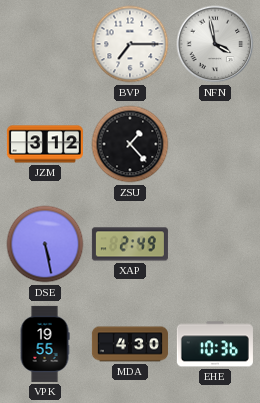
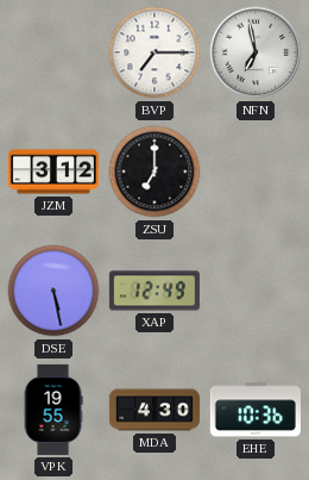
NFN: 3:58 -> 6:58
ZSU: 1:23 -> 7:00
XAP: 2:49 -> 12:49
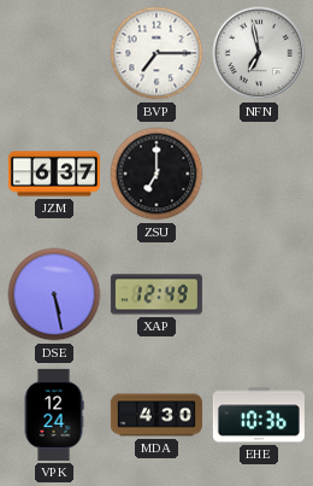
JZM: 3:12 -> 6:37
VPK: 19:55 -> 12:24
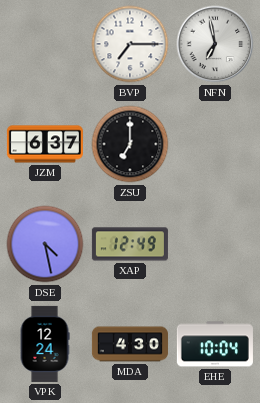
DSE: 5:28 -> 4:28
EHE: 10:36 -> 10:04
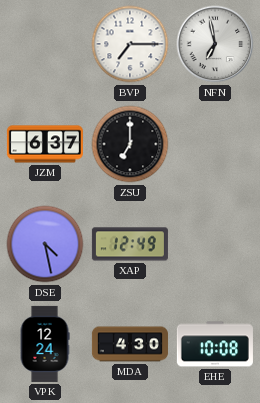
EHE: 10:04 -> 10:08
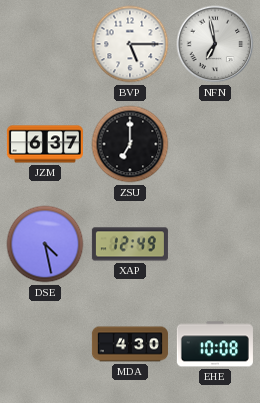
BVP: 7:15 -> 5:15
VPK: 12:24 -> none
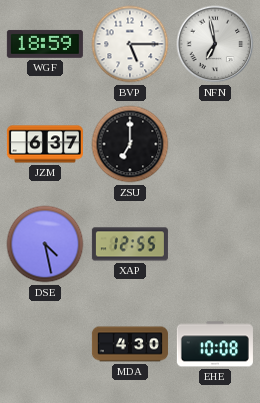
WGF: none -> 18:59
XAP: 12:49 -> 12:55
